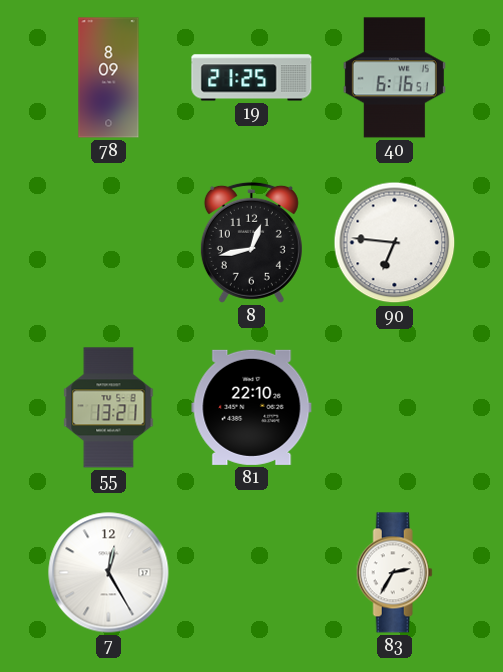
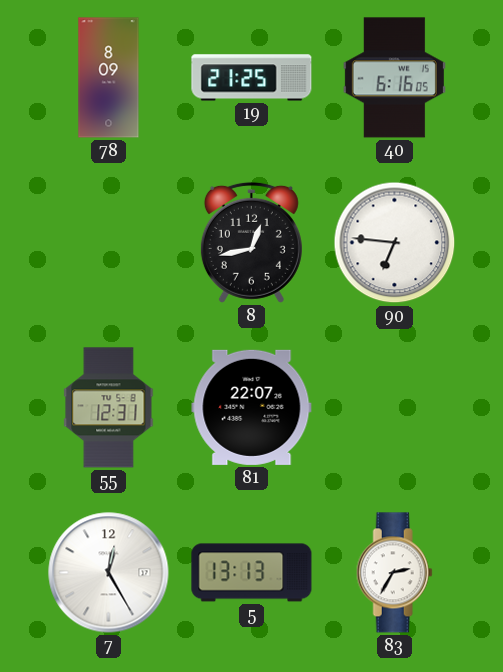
40: 6:16:51 -> 6:16:05
55: 13:21 -> 12:31
81: 22:10 -> 22:07
5: none -> 13:13
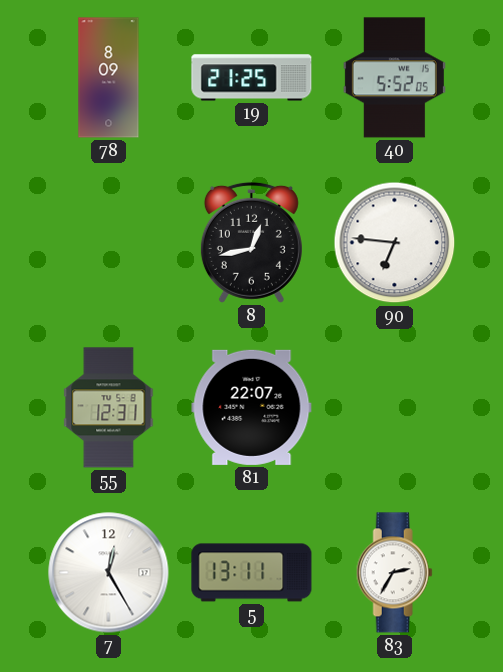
40: 6:16 -> 5:52
5: 13:13 -> 13:11
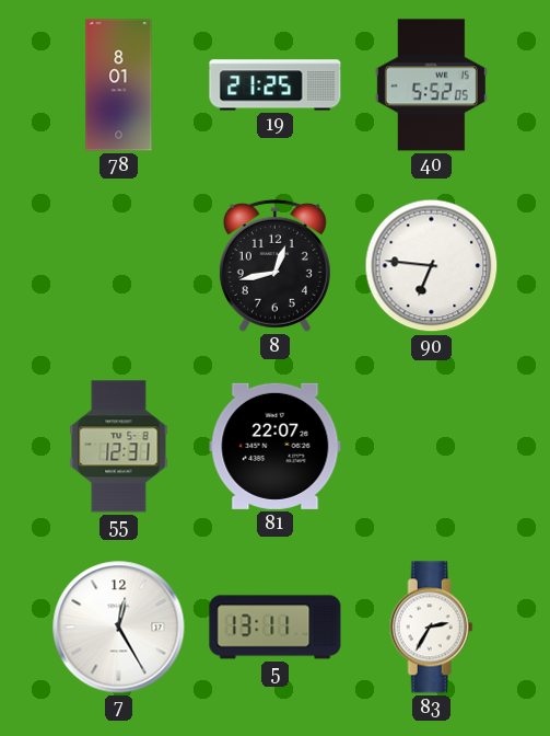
78: 8:09 -> 8:01
